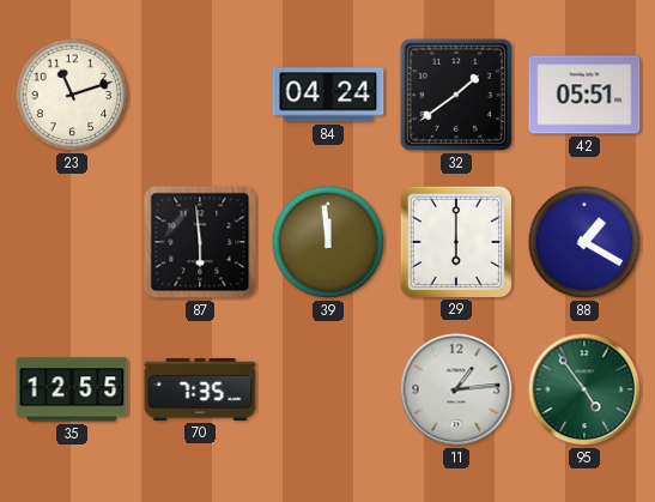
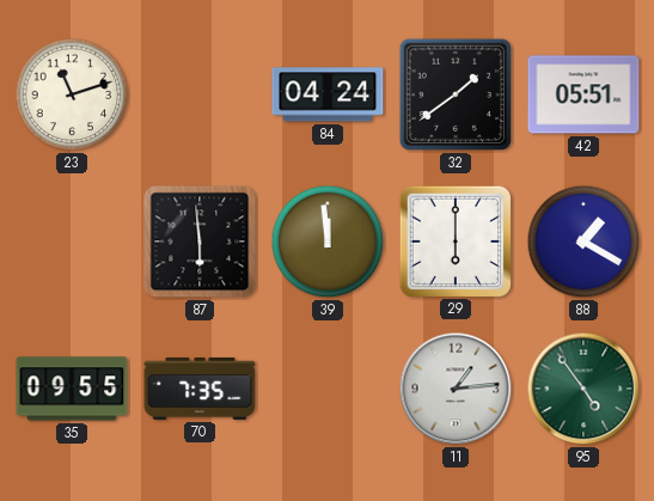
35: 12:55 -> 09:55
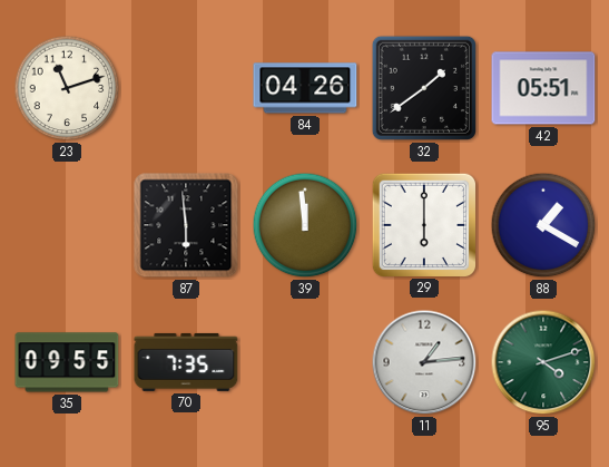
84: 04:24 -> 04:26
95: 4:54 -> 4:12
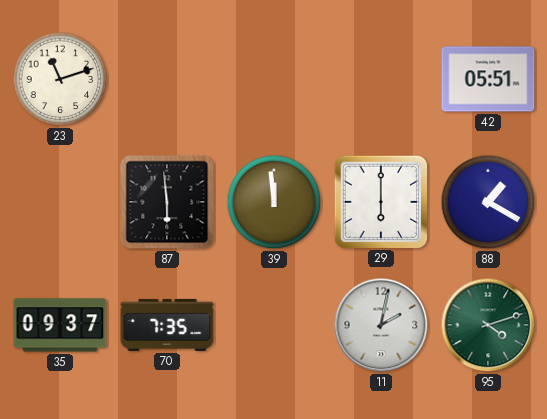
84: 04:26 -> none
32: 1:39 -> none
35: 09:55 -> 09:37
11: 1:14 -> 2:02
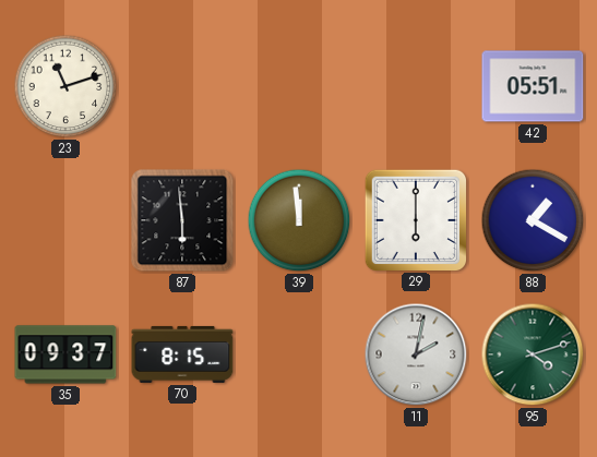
70: 7:35 -> 8:15
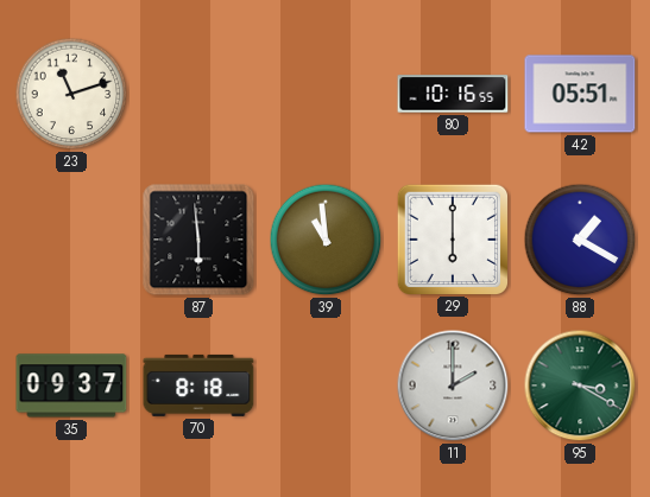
80: none -> 10:16
39: 11:59 -> 10:59
70: 8:15 -> 8:18
11: 2:02 -> 2:00
95: 4:12 -> 3:20
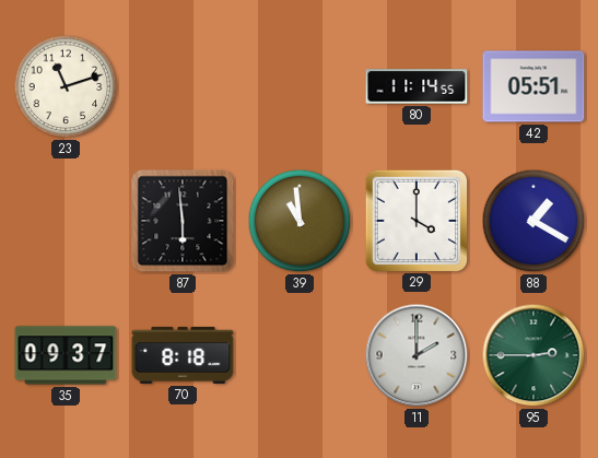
80: 10:16 -> 11:14
29: 6:00 -> 4:00
95: 3:20 -> 2:45
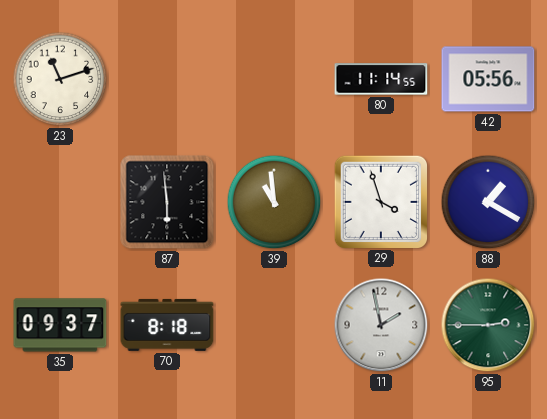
42: 05:51 -> 05:56
29: 4:00 -> 3:57
11: 2:00 -> 1:58
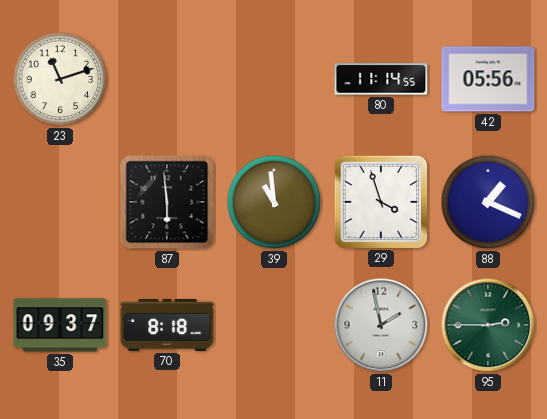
88: 1:20 -> 1:19
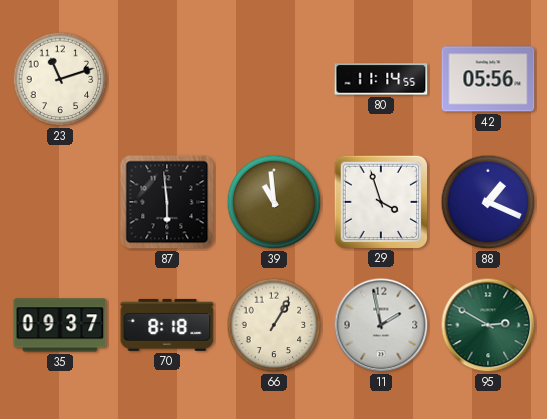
66: none -> 1:05
95: 2:45 -> 2:50
